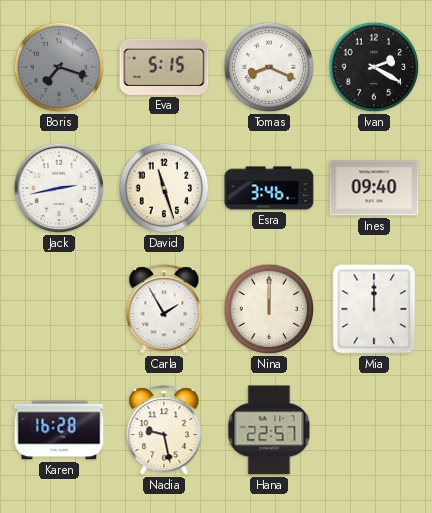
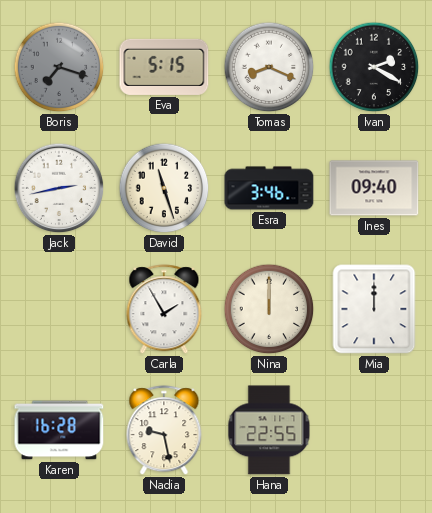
Hana: 22:57 -> 22:55
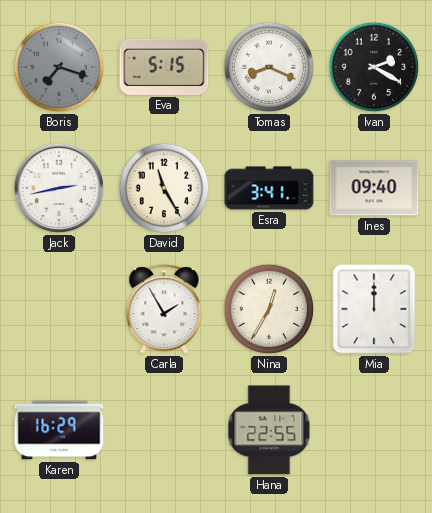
David: 11:27 -> 11:25
Esra: 3:46 -> 3:41
Nina: 12:00 -> 12:35
Karen: 16:28 -> 16:29
Nadia: 9:28 -> none
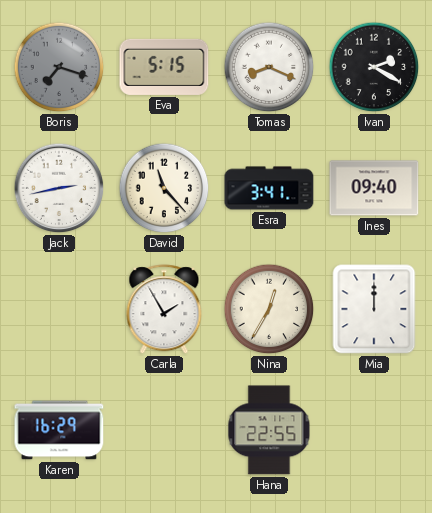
David: 11:25 -> 11:23
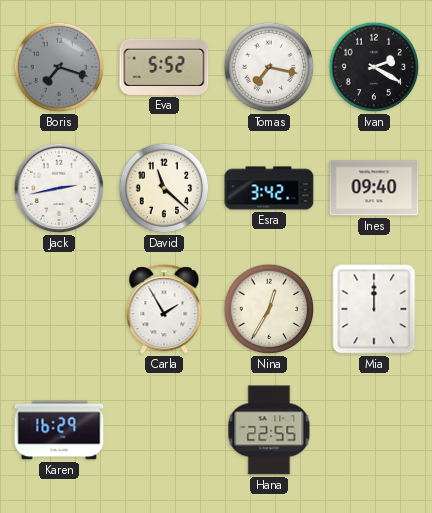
Eva: 5:15 -> 5:52
Tomas: 8:19 -> 7:17
David: 11:23 -> 11:22
Esra: 3:41 -> 3:42
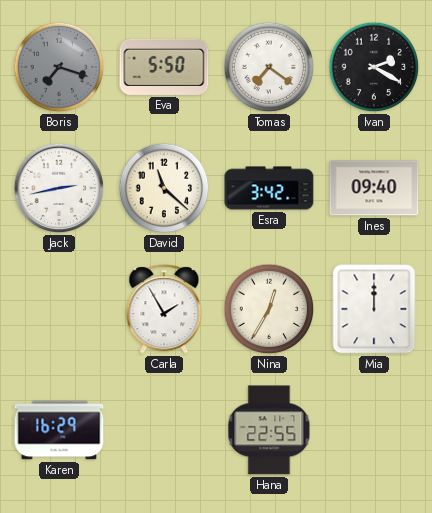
Eva: 5:52 -> 5:50
Tomas: 7:17 -> 7:21
